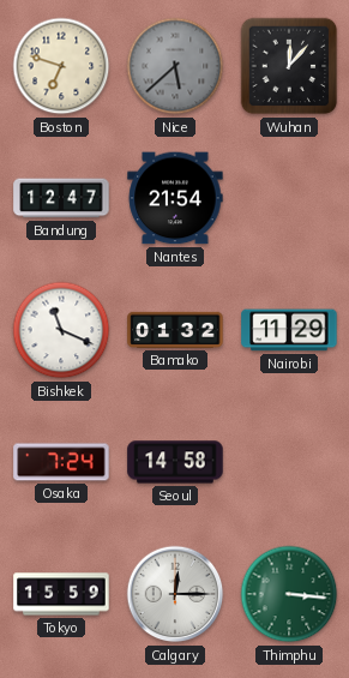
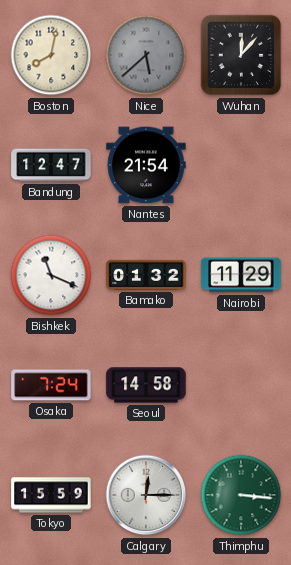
Boston: 6:48 -> 8:02
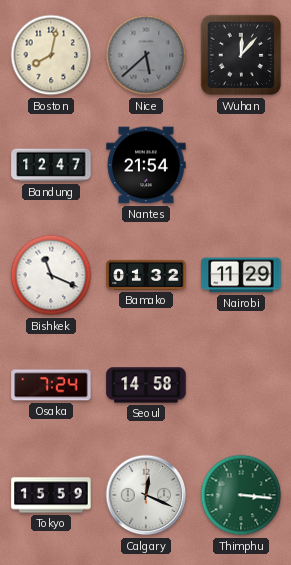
Calgary: 12:15 -> 12:19
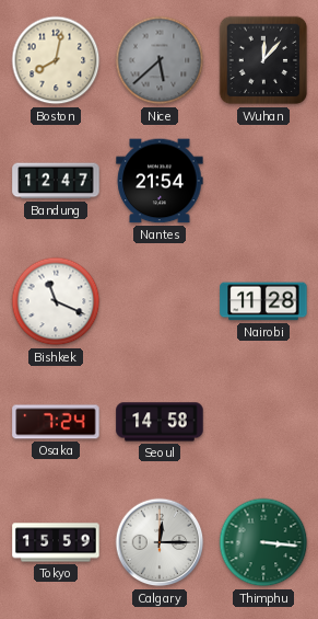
Bamako: 01:32 -> none
Nairobi: 11:29 -> 11:28
Calgary: 12:19 -> 12:15
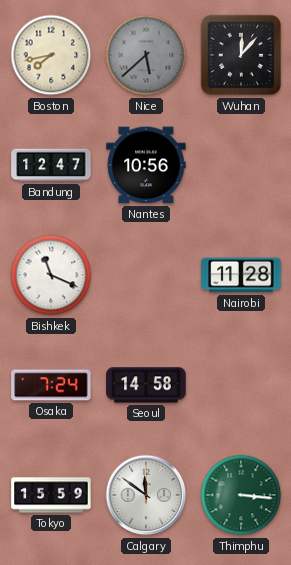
Boston: 8:02 -> 7:43
Nantes: 21:54 -> 10:56
Calgary: 12:15 -> 11:51
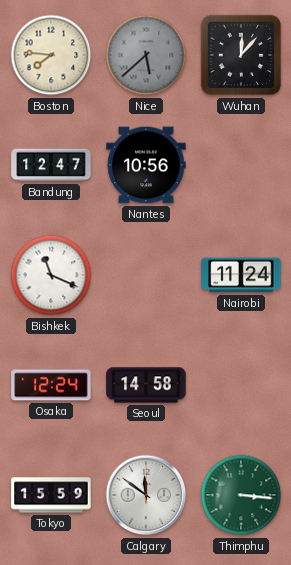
Boston: 7:43 -> 7:46
Nairobi: 11:28 -> 11:24
Osaka: 7:24 -> 12:24
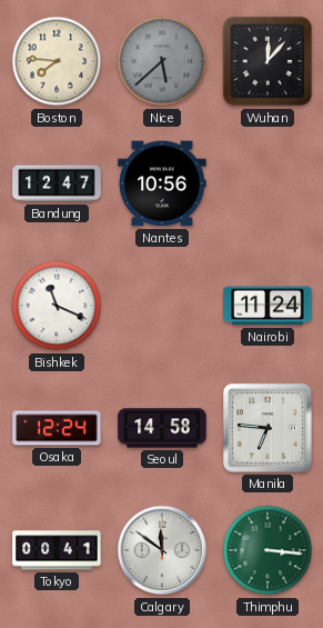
Manila: none -> 6:46
Tokyo: 15:59 -> 00:41
